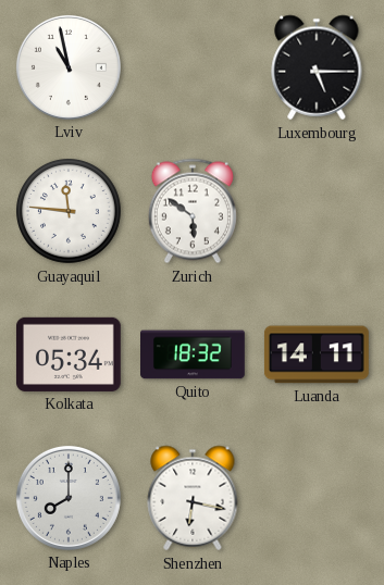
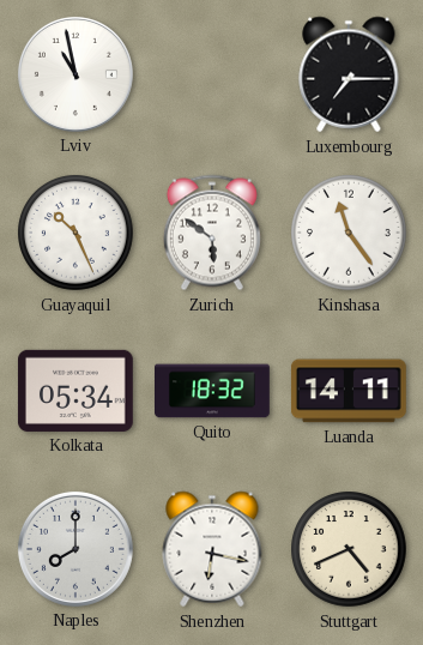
Luxembourg: 5:15 -> 7:15
Guayaquil: 11:46 -> 10:26
Kinshasa: none -> 11:24
Stuttgart: none -> 4:41
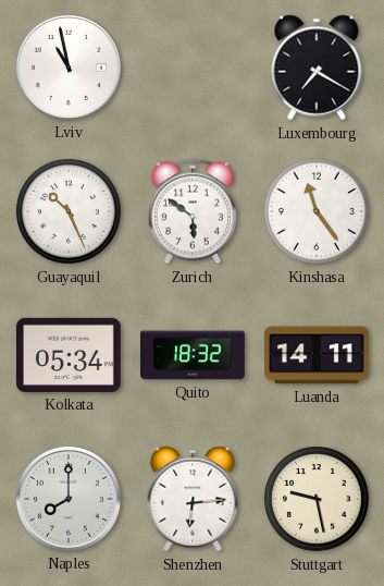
Luxembourg: 7:15 -> 7:20
Shenzhen: 6:17 -> 6:14
Stuttgart: 4:41 -> 9:28
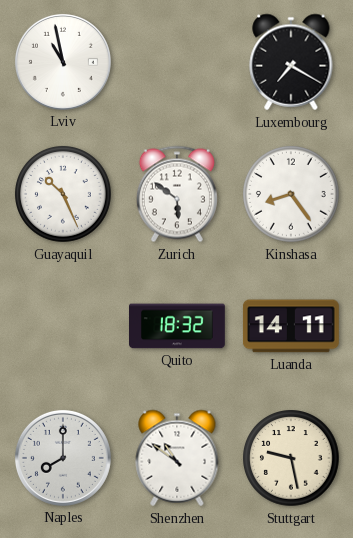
Kinshasa: 11:24 -> 8:24
Kolkata: 05:34 -> none
Shenzhen: 6:14 -> 10:51
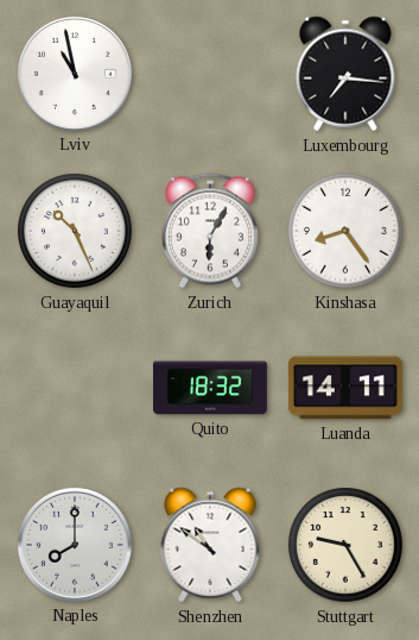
Luxembourg: 7:20 -> 7:16
Zurich: 5:51 -> 6:05
Stuttgart: 9:28 -> 9:25
